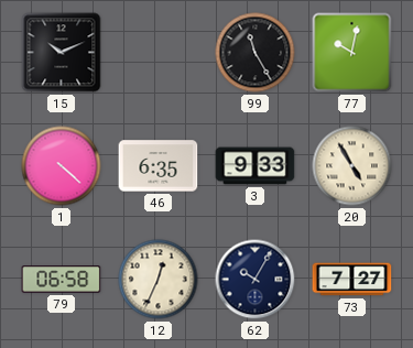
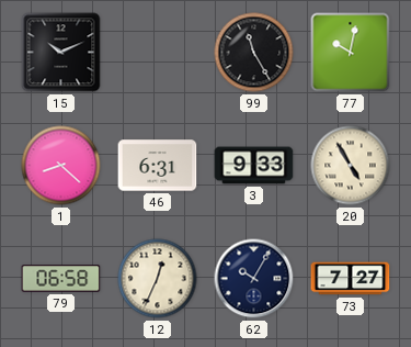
1: 4:22 -> 8:22
46: 6:35 -> 6:31
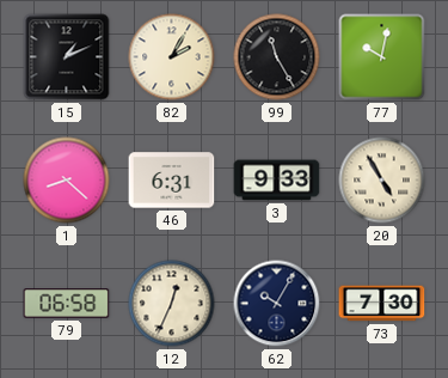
15: 10:11 -> 1:11
82: none -> 2:05
73: 7:27 -> 7:30
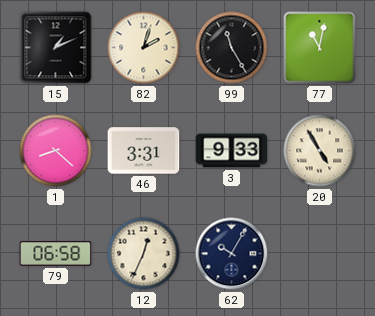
82: 2:05 -> 2:03
77: 10:02 -> 11:02
46: 6:31 -> 3:31
73: 7:30 -> none
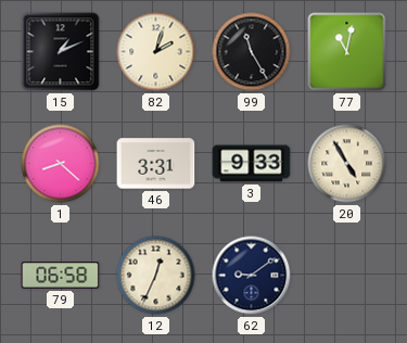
62: 10:05 -> 9:09
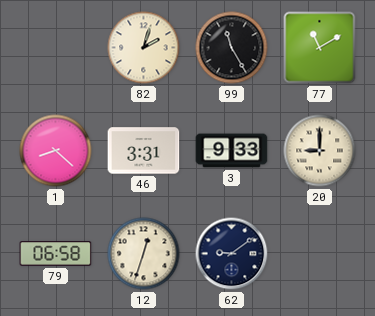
15: 1:11 -> none
77: 11:02 -> 11:10
20: 4:55 -> 9:00
12: 12:34 -> 12:33
